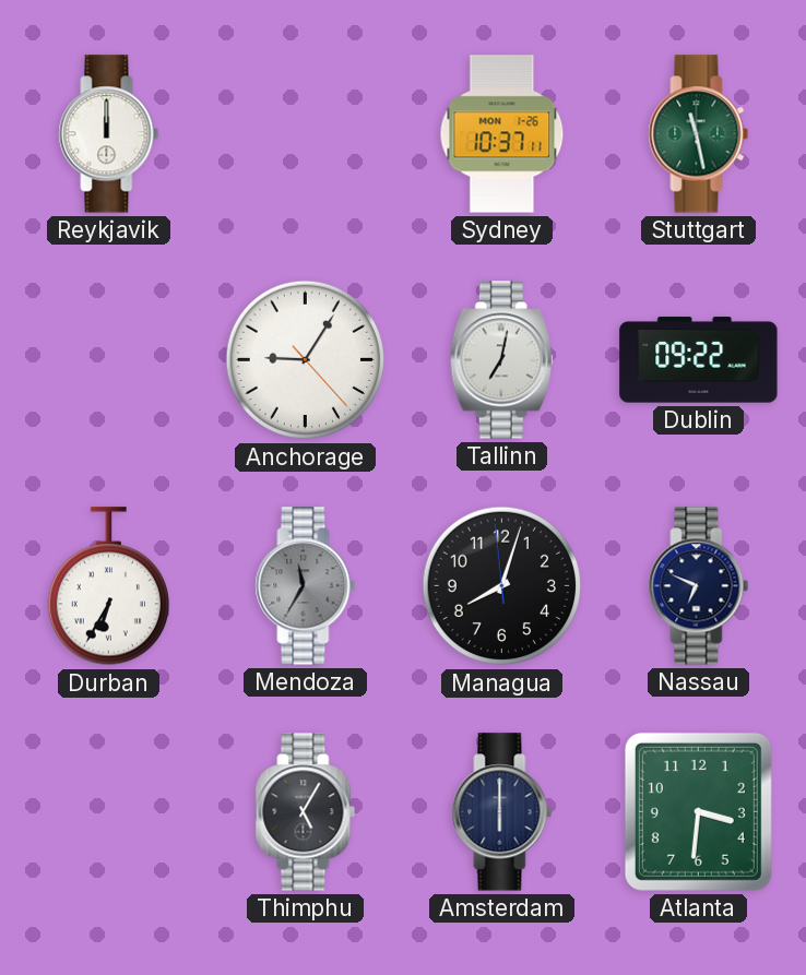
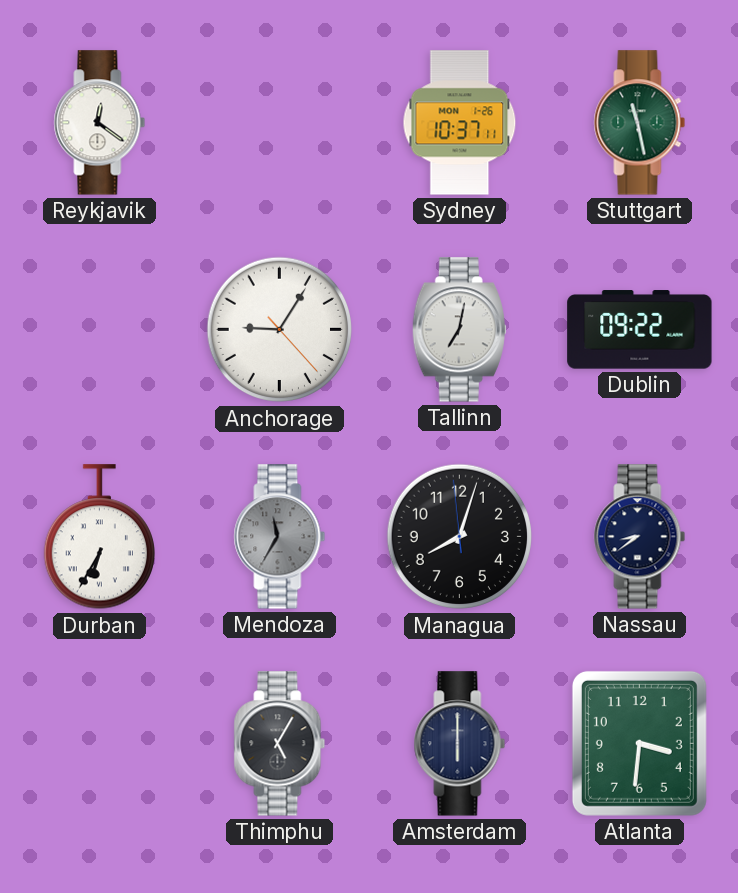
Reykjavik: 12:00 -> 12:21
Nassau: 6:49 -> 8:39
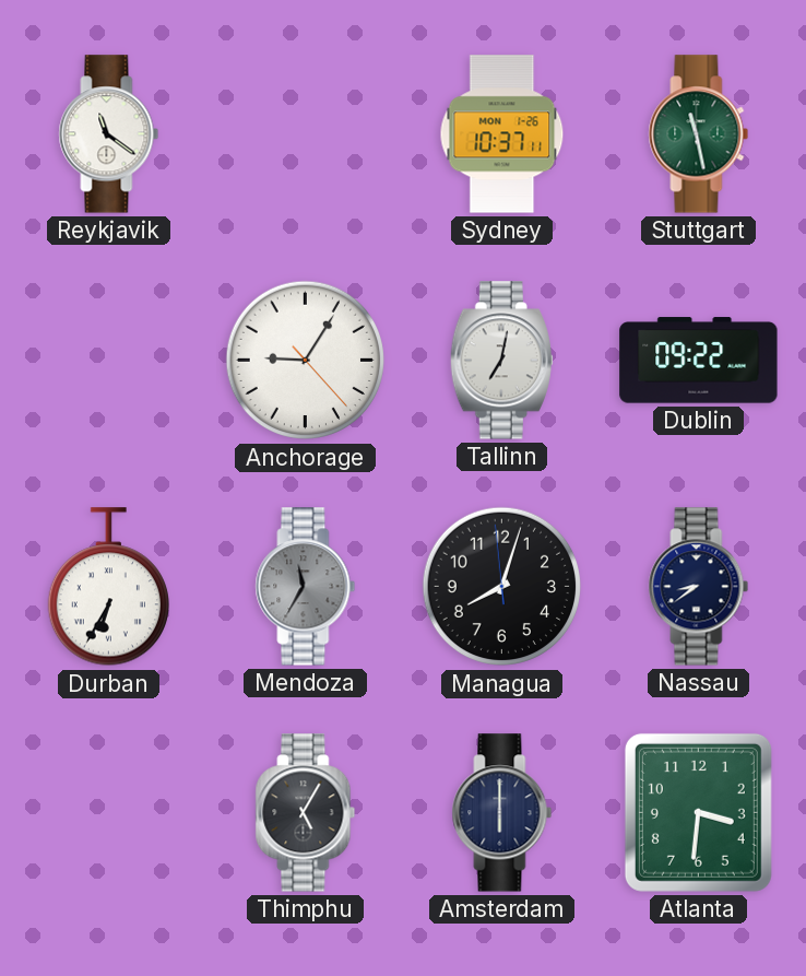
Reykjavik: 12:21 -> 11:21
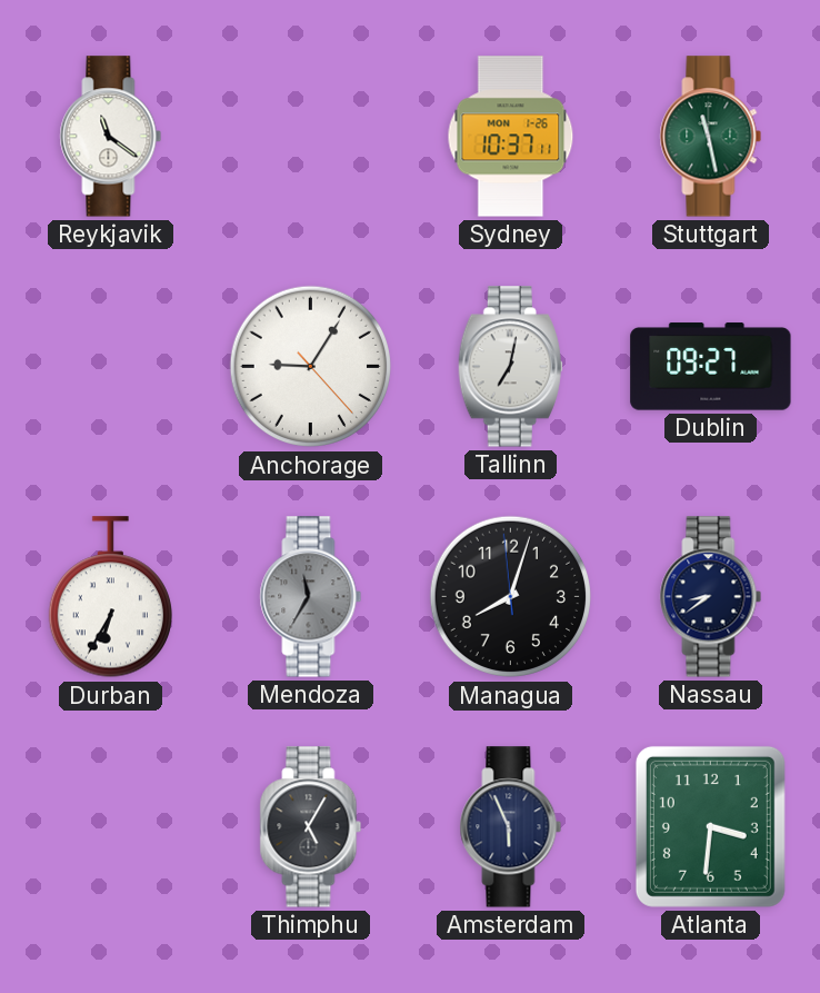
Dublin: 09:22 -> 09:27
Amsterdam: 6:00 -> 5:56
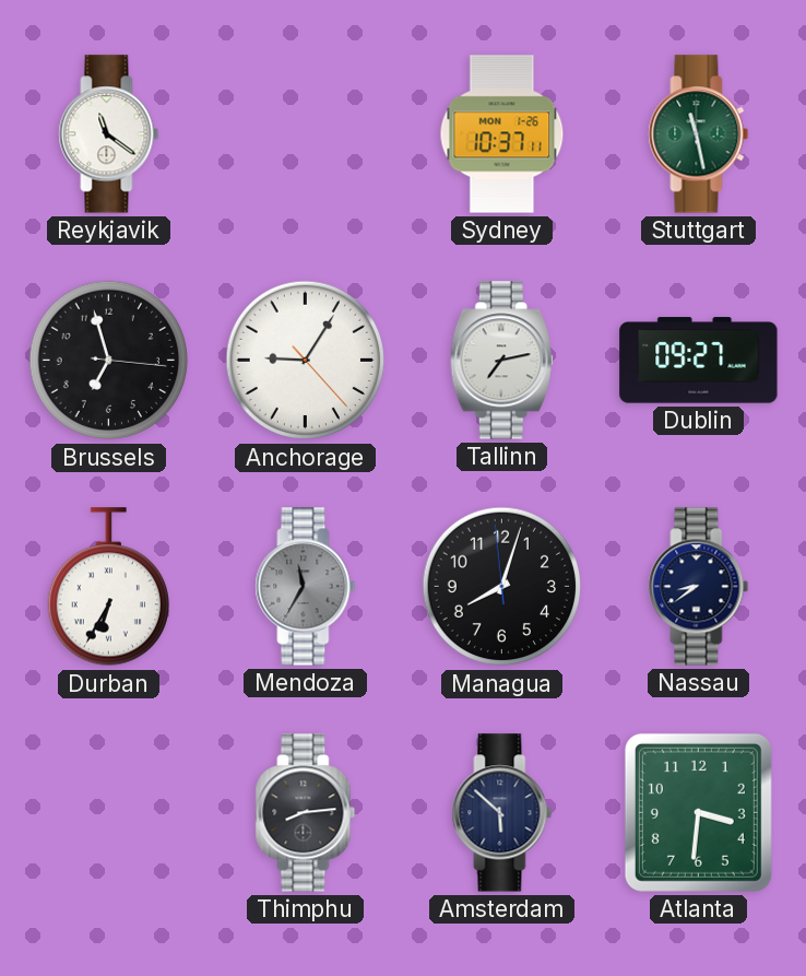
Brussels: none -> 6:57
Tallinn: 7:02 -> 7:13
Thimphu: 5:05 -> 8:14
Amsterdam: 5:56 -> 5:52
